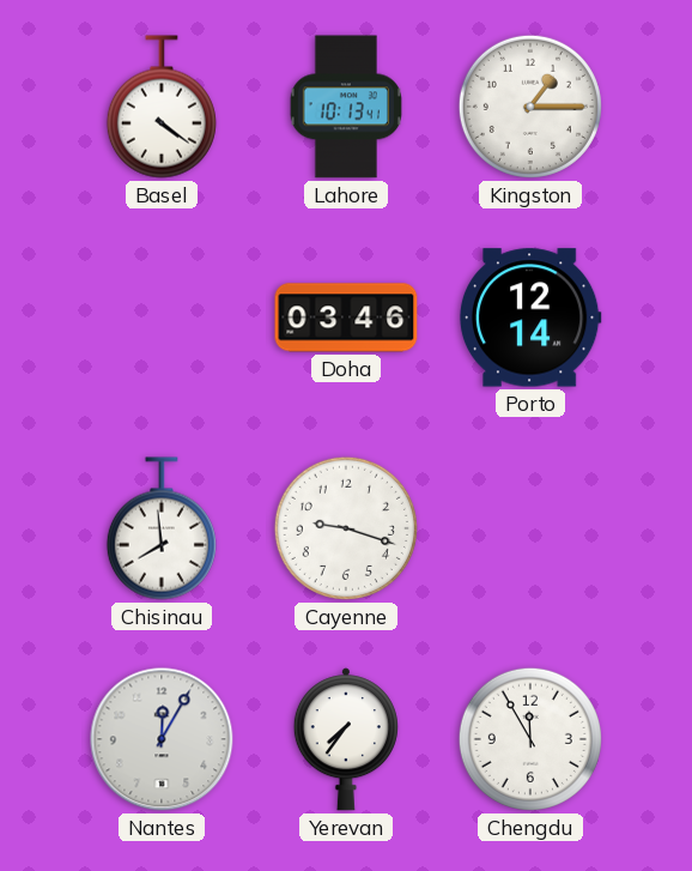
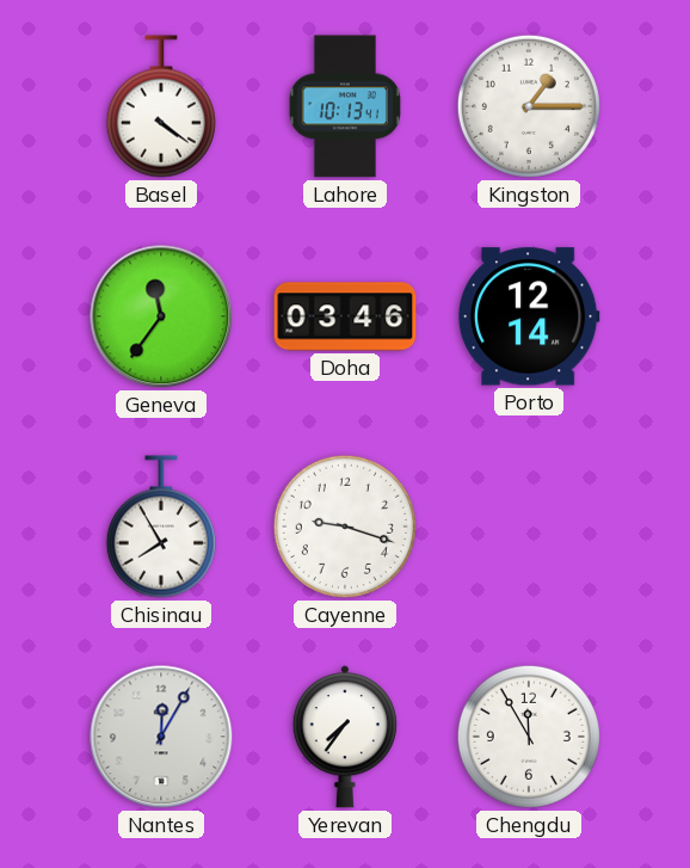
Geneva: none -> 11:36
Chisinau: 7:59 -> 7:55
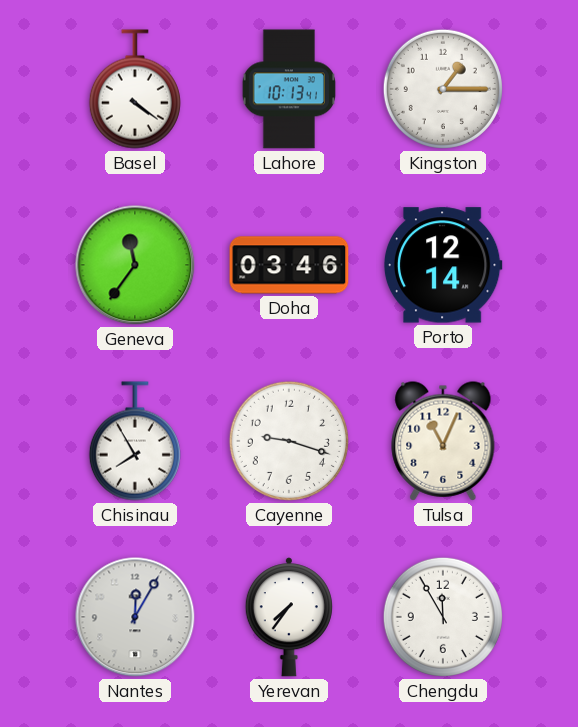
Tulsa: none -> 11:04
